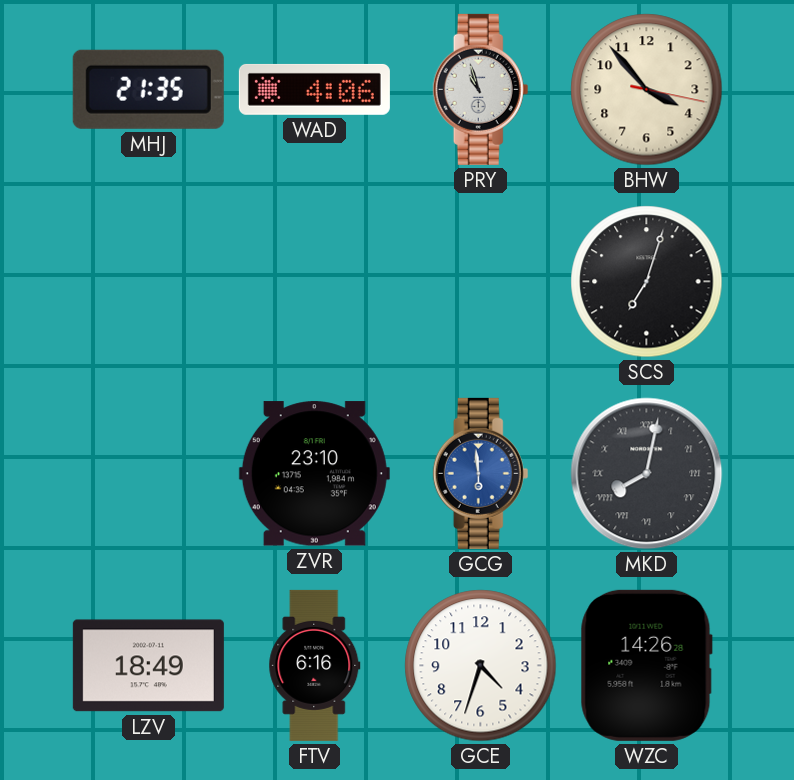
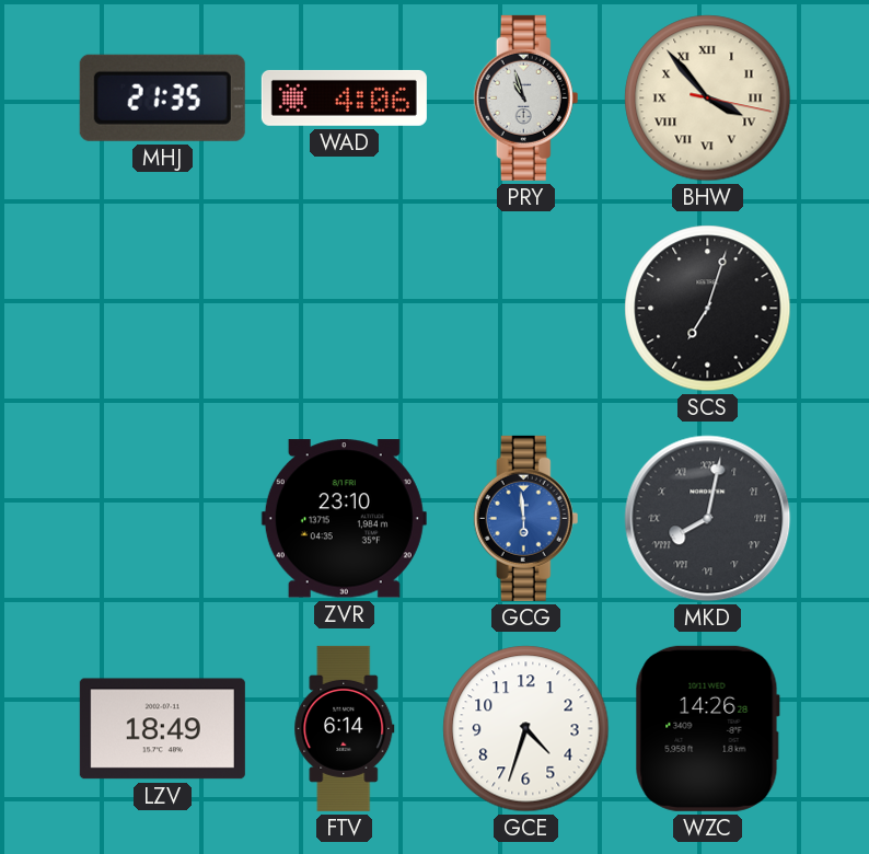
BHW numerals: Arabic -> Roman
FTV: 6:16 -> 6:14
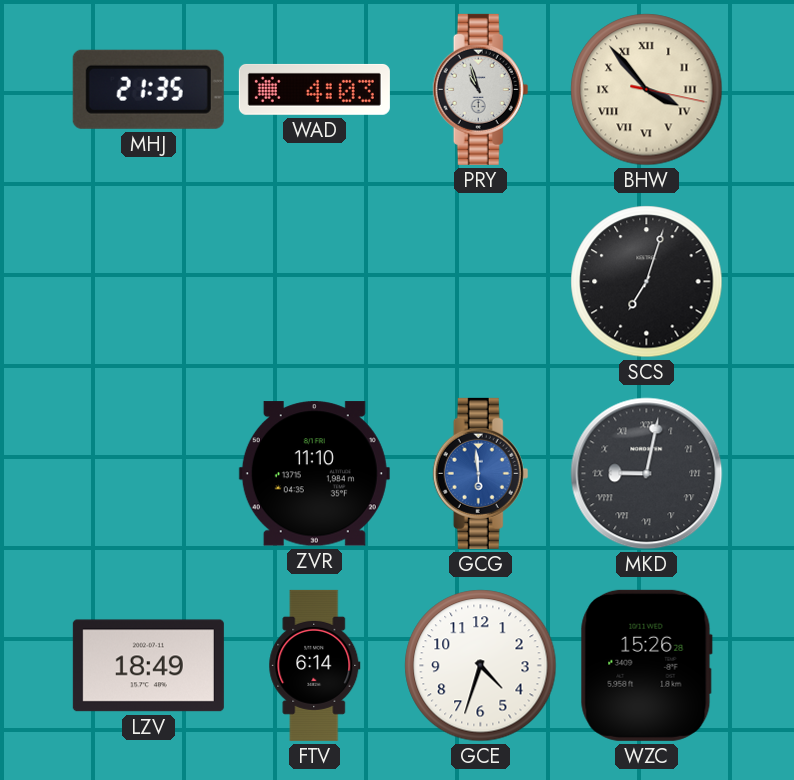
WAD: 4:06 -> 4:03
ZVR: 23:10 -> 11:10
MKD: 8:02 -> 9:02
WZC: 14:26 -> 15:26
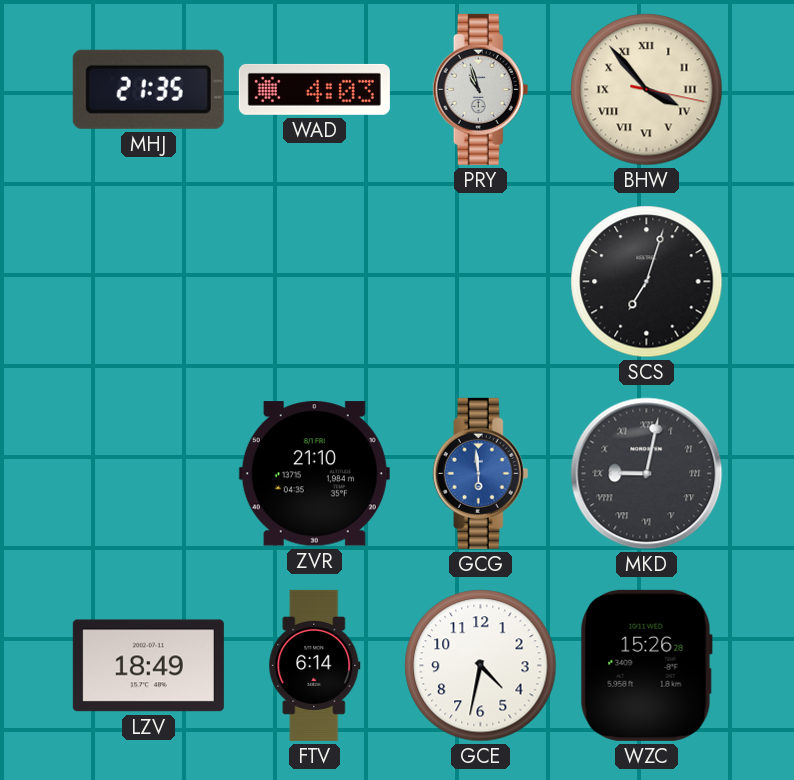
ZVR: 11:10 -> 21:10
GCE: 4:33 -> 4:32
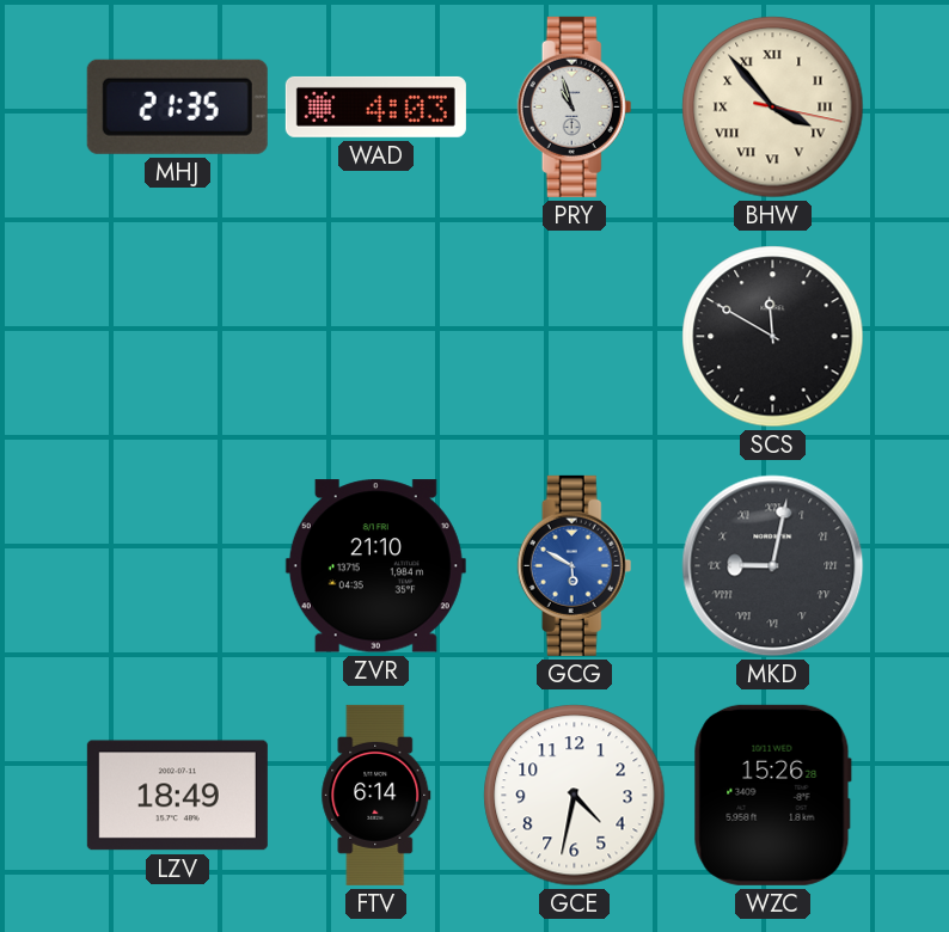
SCS: 7:03 -> 11:50
GCG: 5:59 -> 5:50
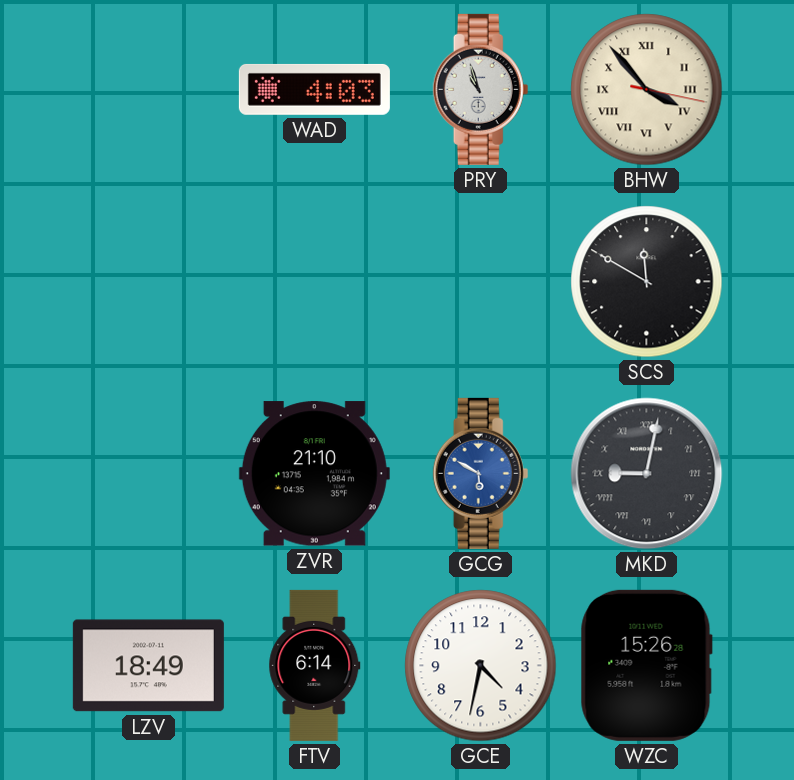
MHJ: 21:35 -> none
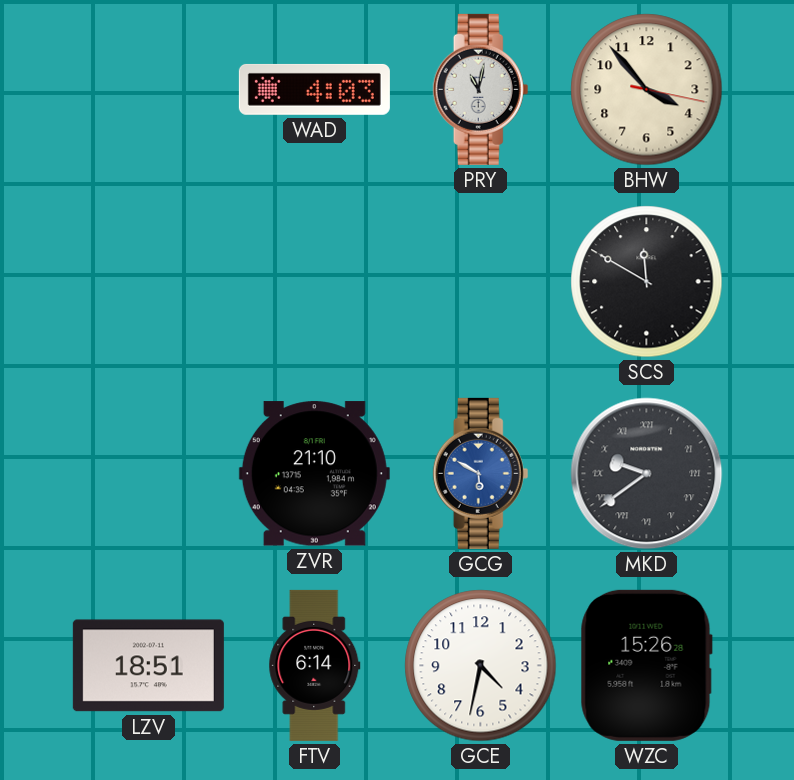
PRY: 10:57 -> 11:02
BHW numerals: Roman -> Arabic
MKD: 9:02 -> 9:39
LZV: 18:49 -> 18:51
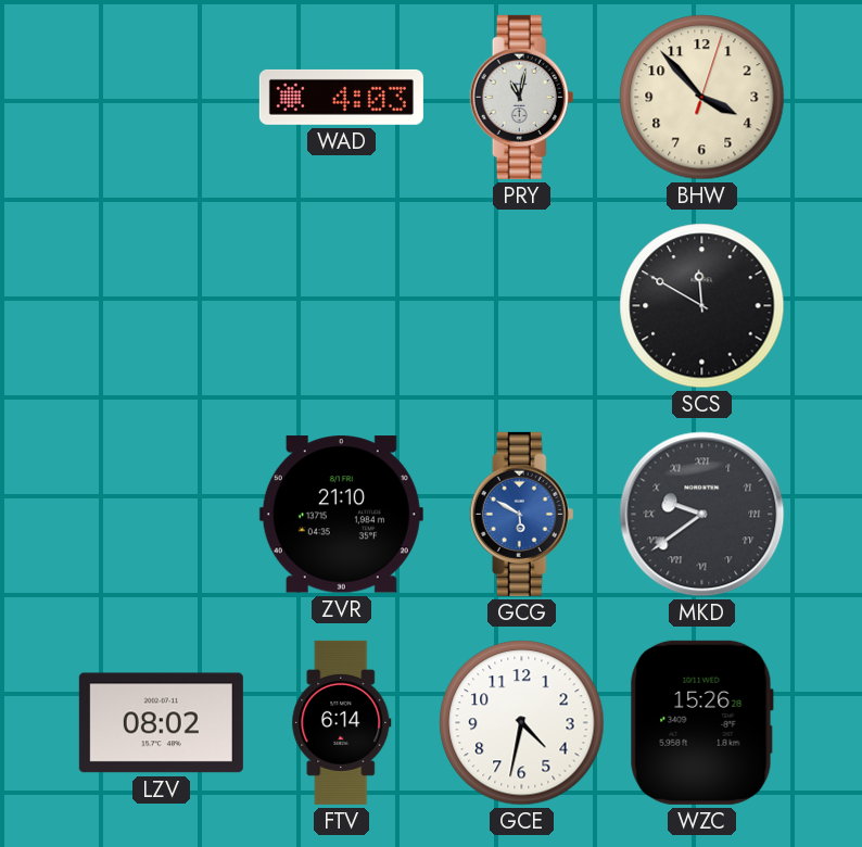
BHW: 3:53:17 -> 3:53:03
LZV: 18:51 -> 08:02
